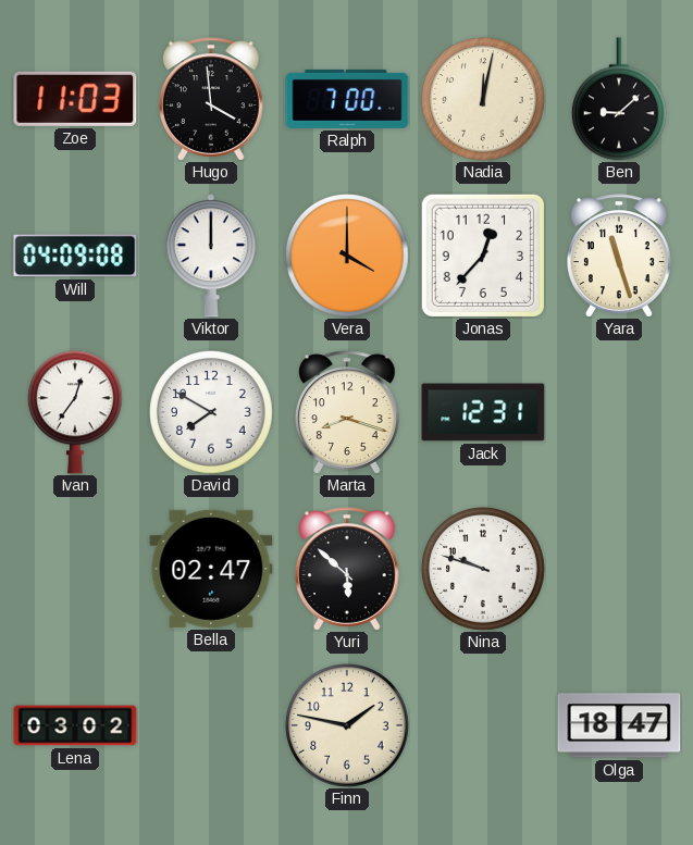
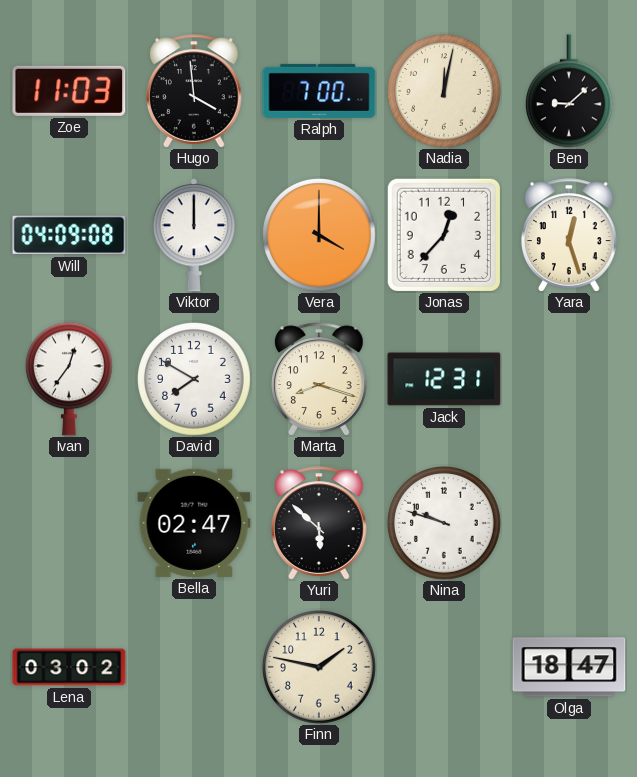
Yara: 11:27 -> 12:27
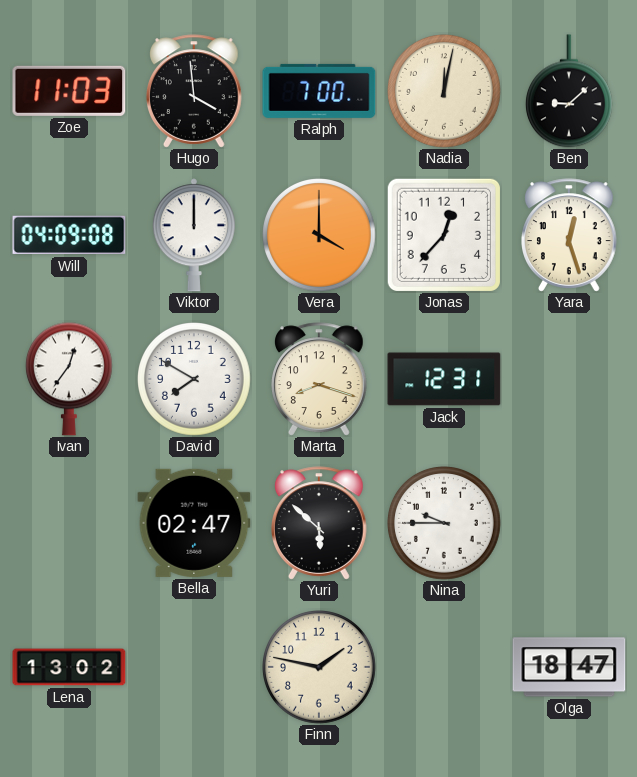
Nina: 9:48 -> 9:45
Lena: 03:02 -> 13:02
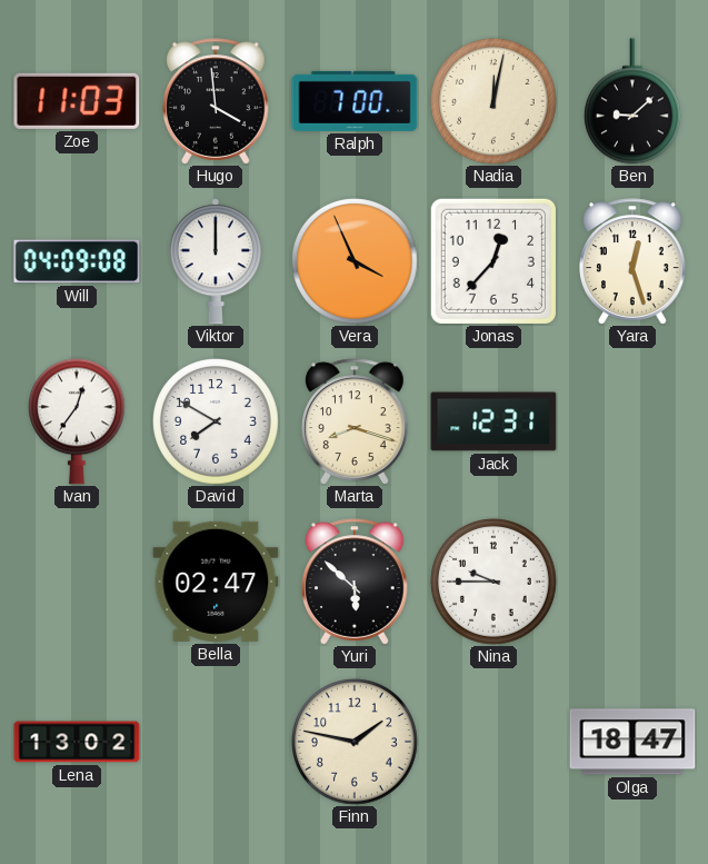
Vera: 4:00 -> 3:56
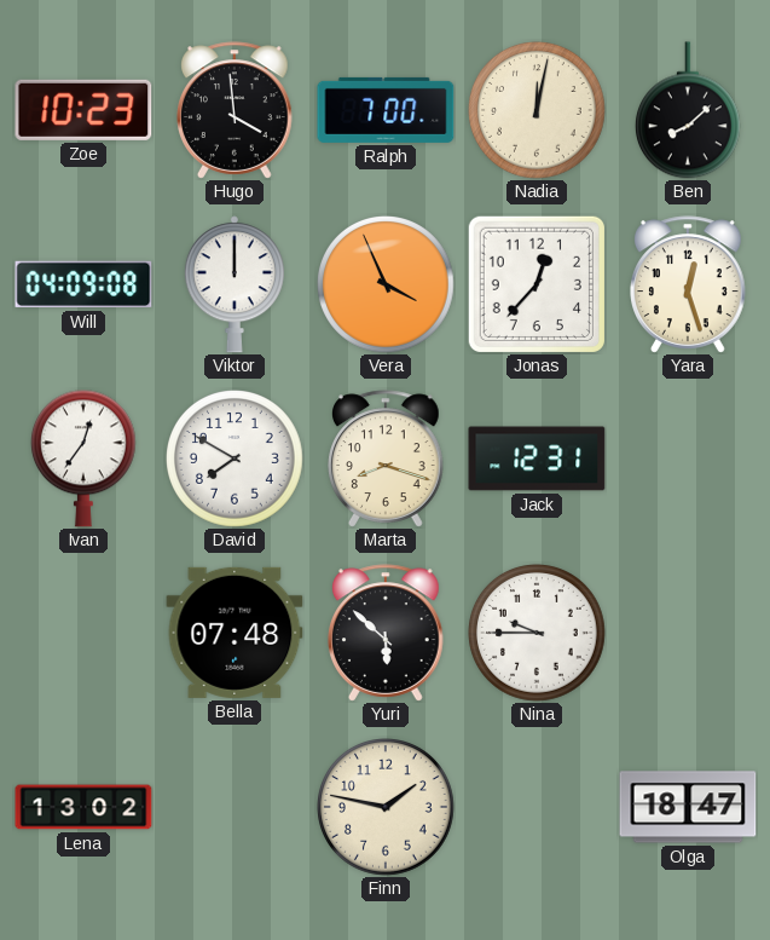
Zoe: 11:03 -> 10:23
Ben: 9:08 -> 8:08
Bella: 02:47 -> 07:48
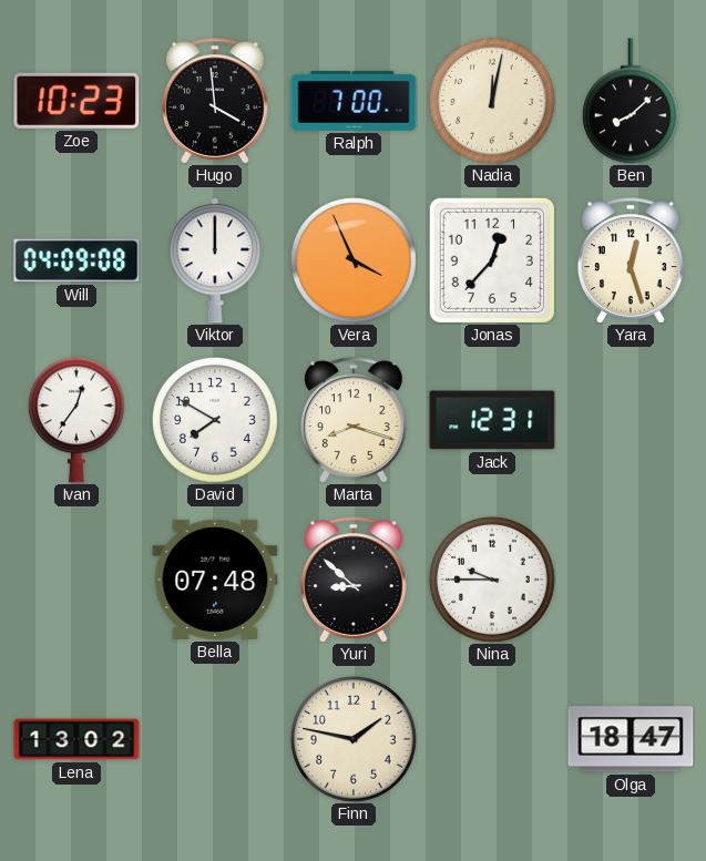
Yuri: 5:52 -> 8:52
